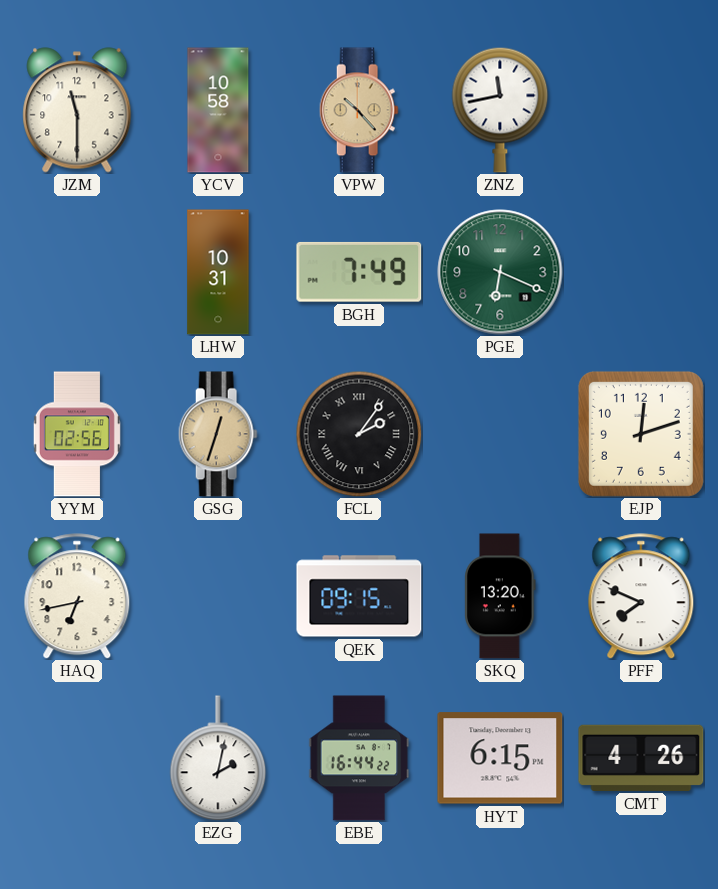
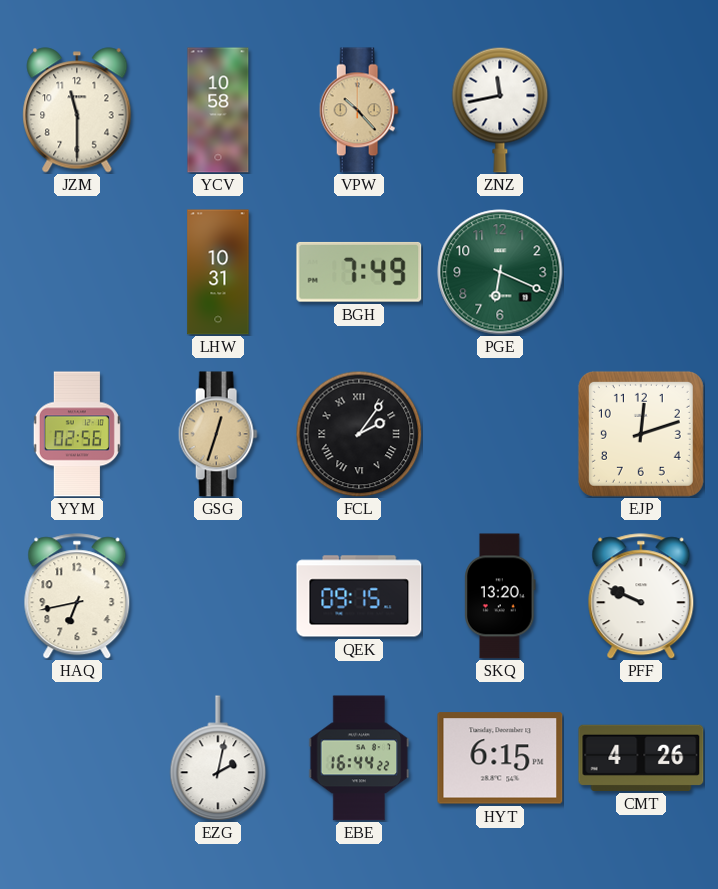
PFF: 7:49 -> 9:49
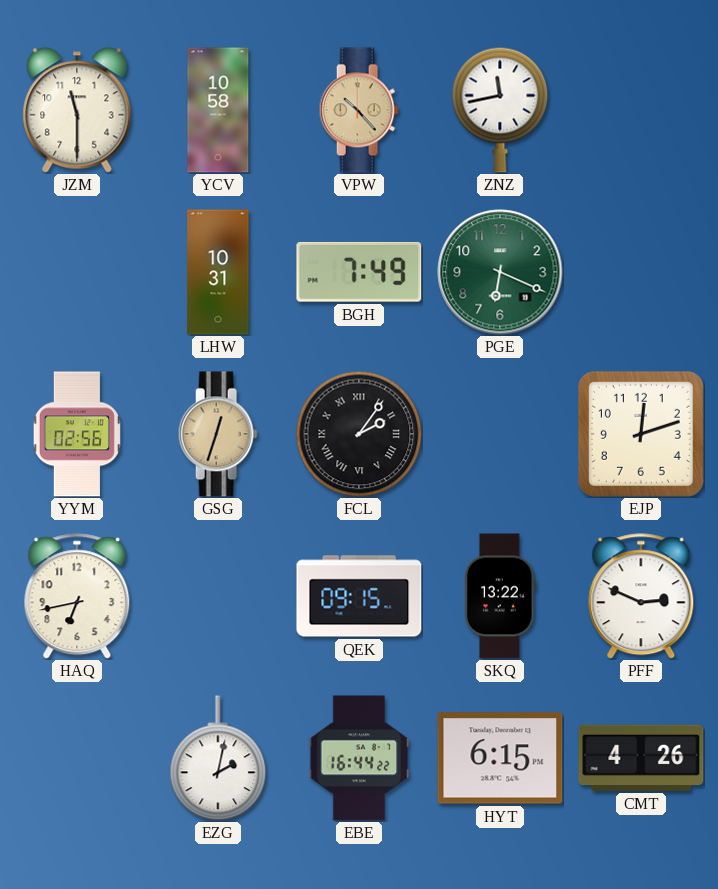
SKQ: 13:20 -> 13:22
PFF: 9:49 -> 2:49
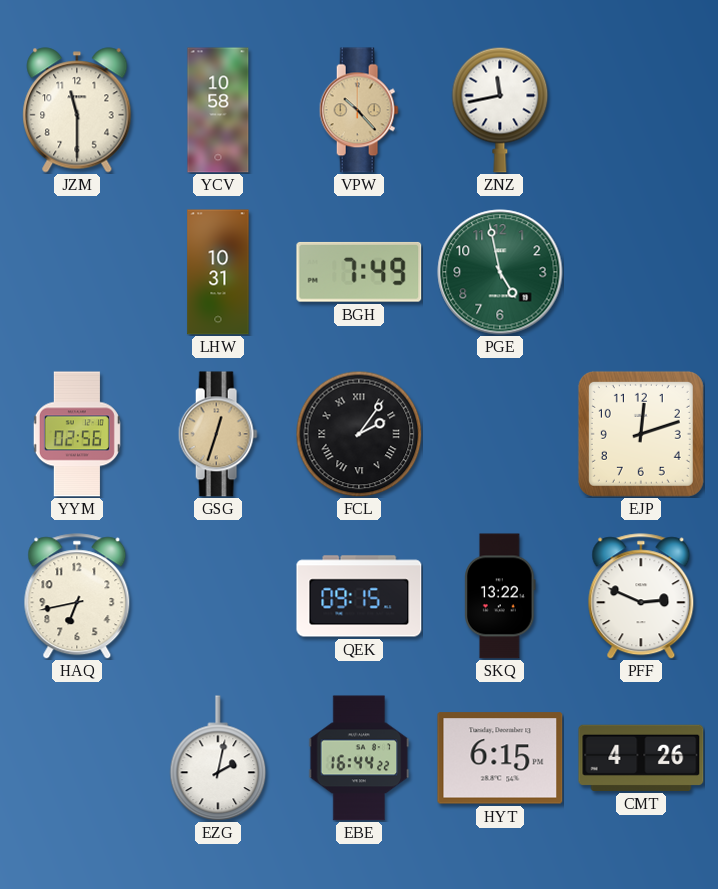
PGE: 6:19 -> 4:58
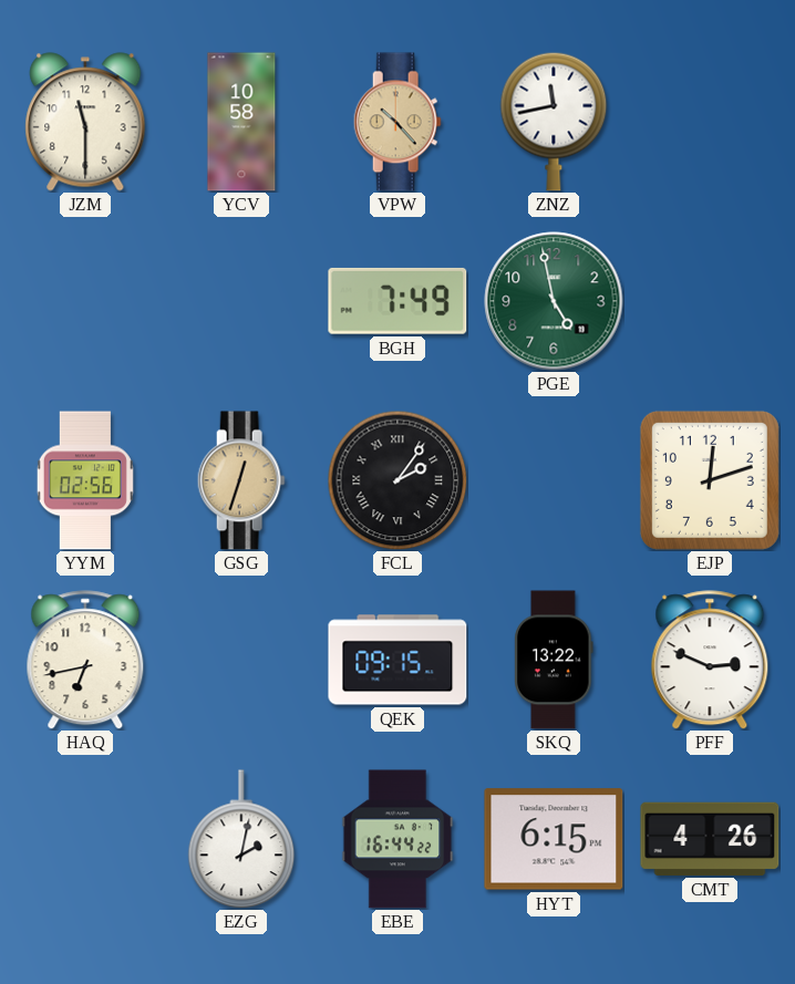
LHW: 10:31 -> none
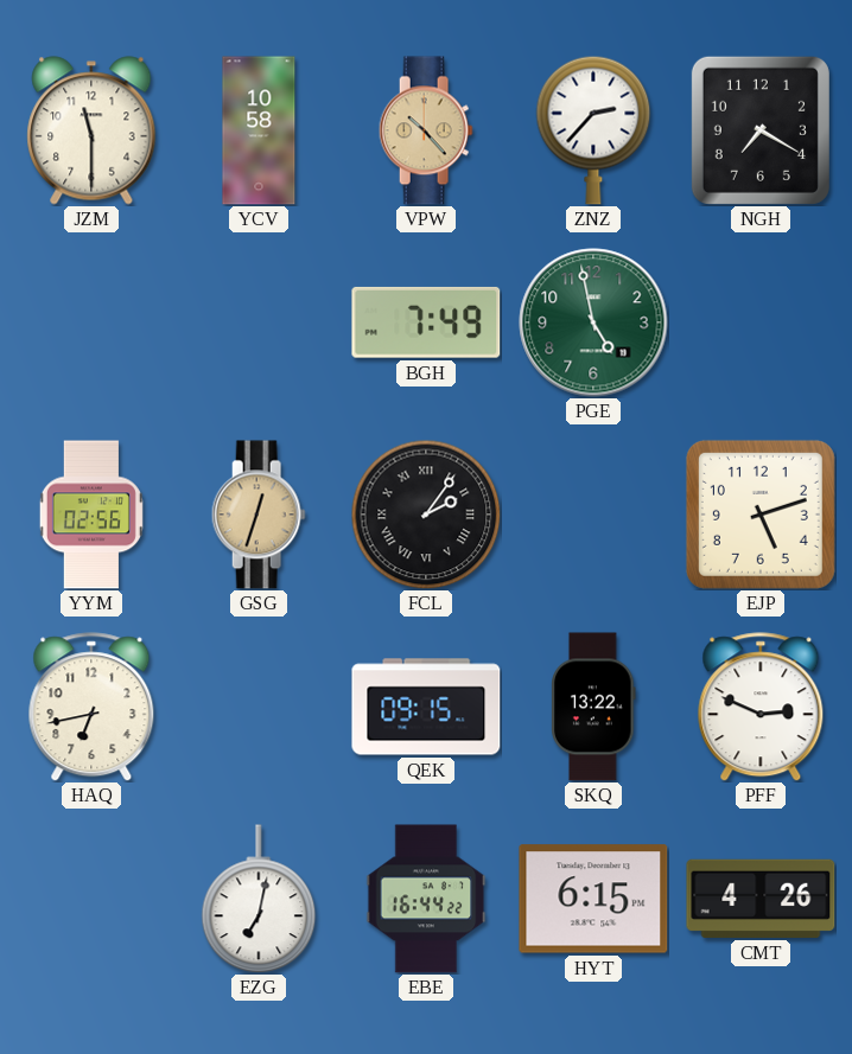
ZNZ: 11:43 -> 2:37
NGH: none -> 7:20
EJP: 12:12 -> 5:12
EZG: 2:02 -> 7:02
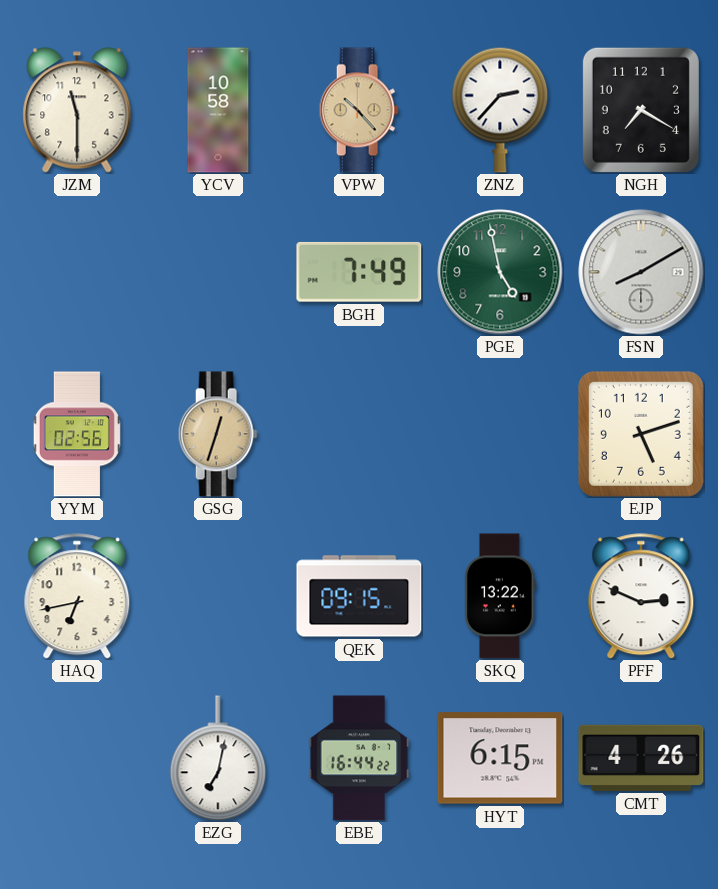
FSN: none -> 8:10
FCL: 2:06 -> none
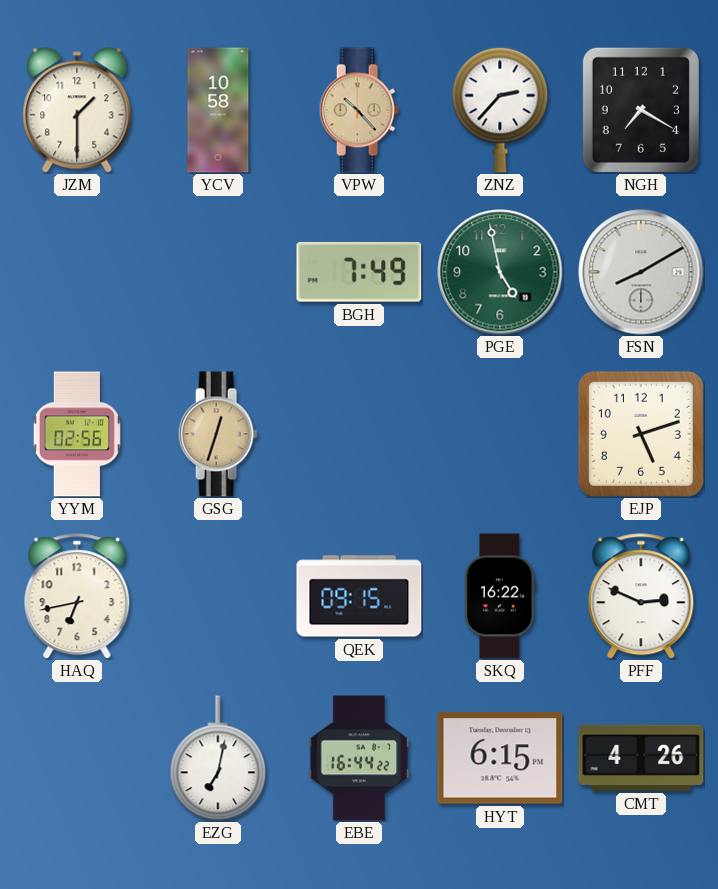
JZM: 11:30 -> 1:30
SKQ: 13:22 -> 16:22
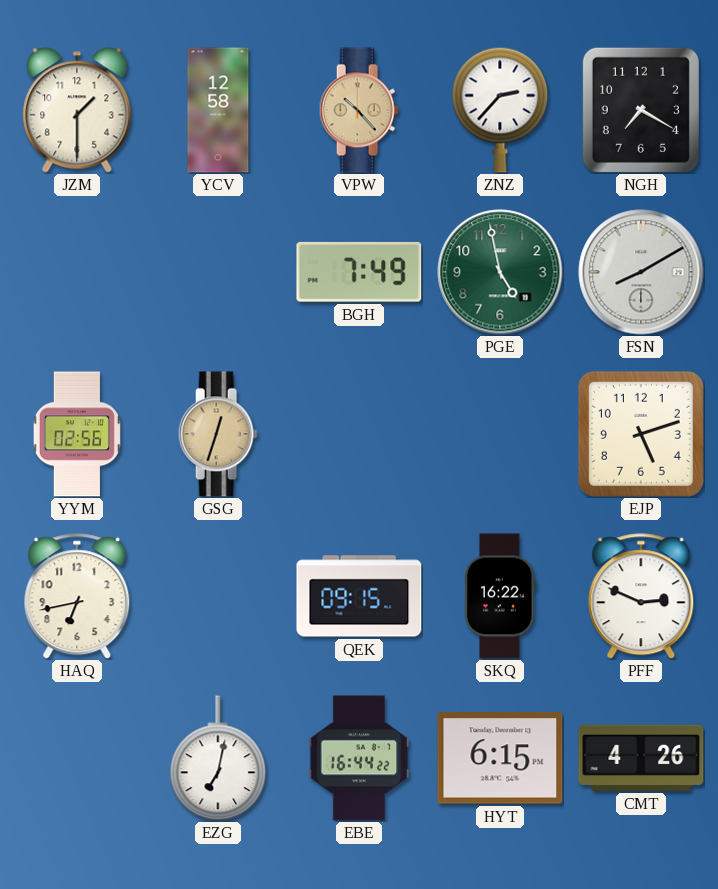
YCV: 10:58 -> 12:58
